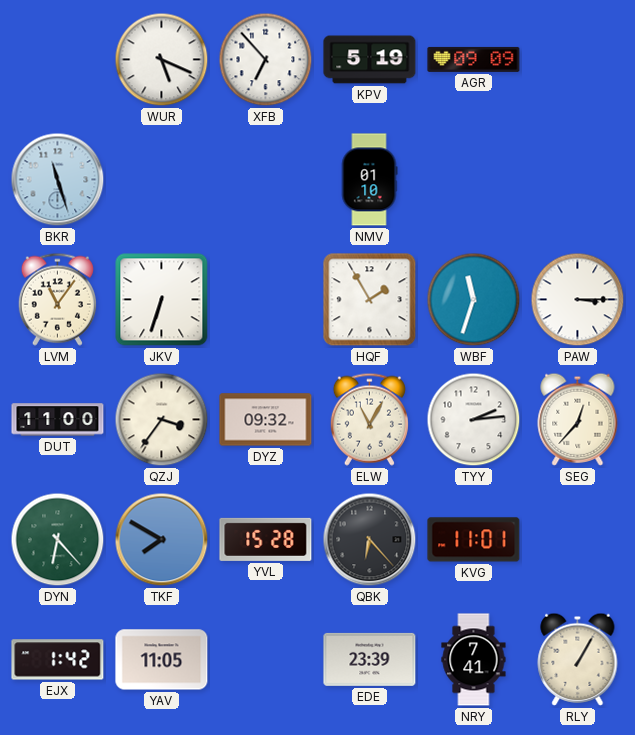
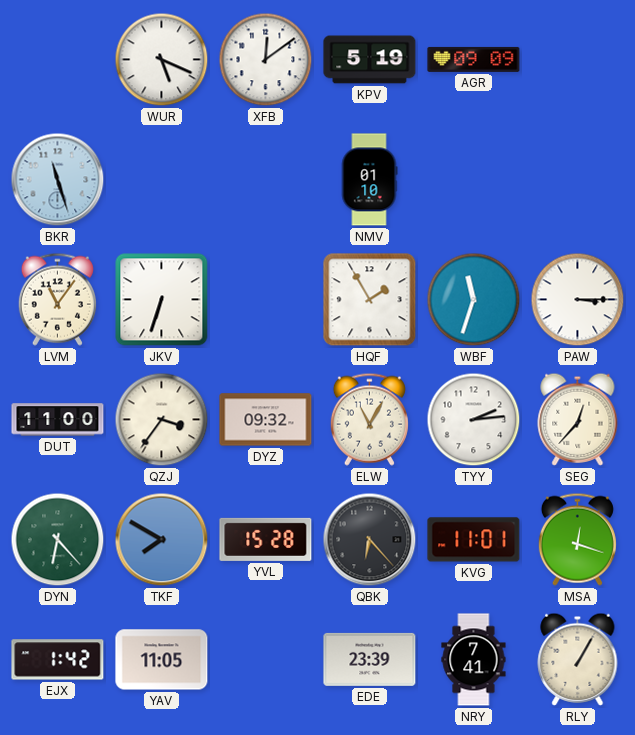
XFB: 6:53 -> 12:09
MSA: none -> 12:18
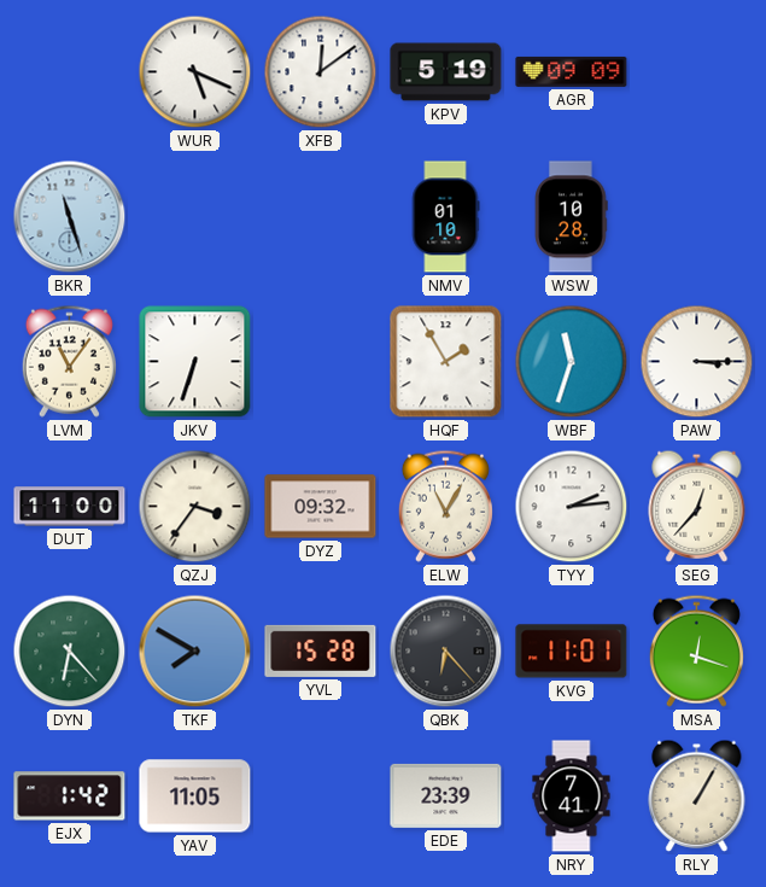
WSW: none -> 10:28
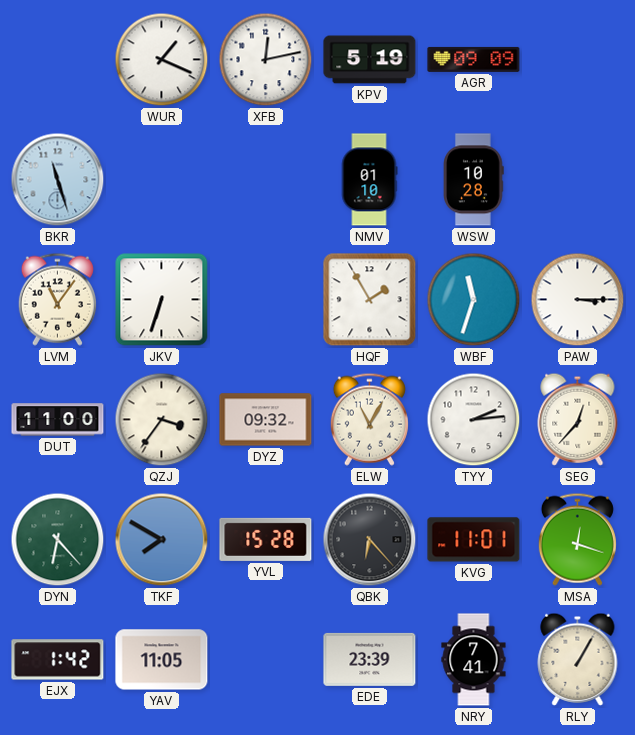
WUR: 5:19 -> 1:19
XFB: 12:09 -> 12:13
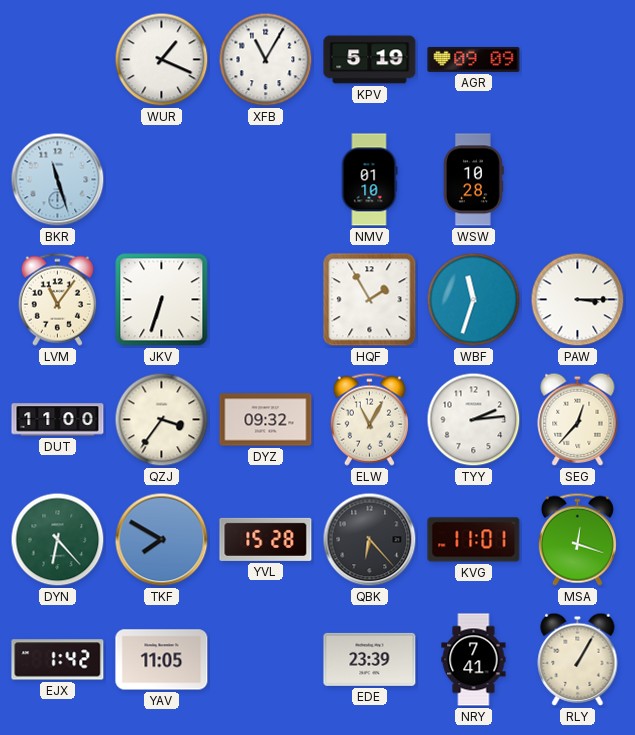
XFB: 12:13 -> 11:05
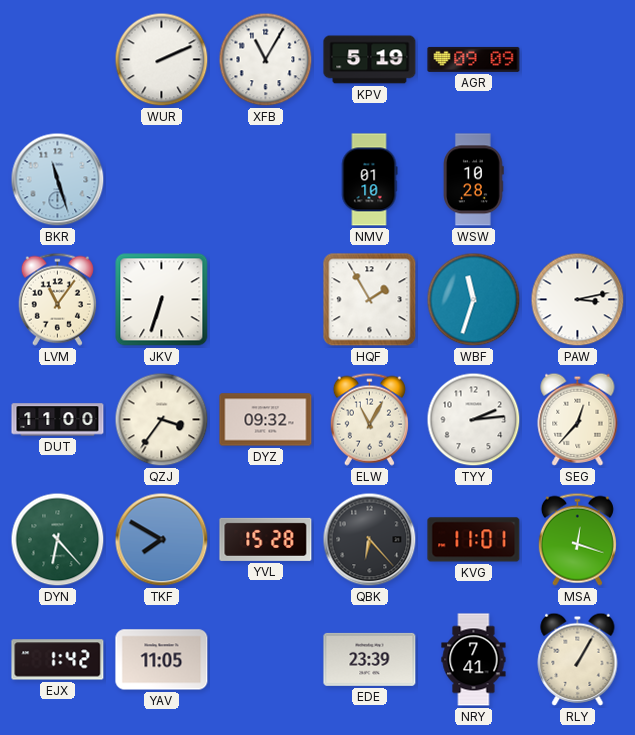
WUR: 1:19 -> 2:11
PAW: 3:15 -> 3:13
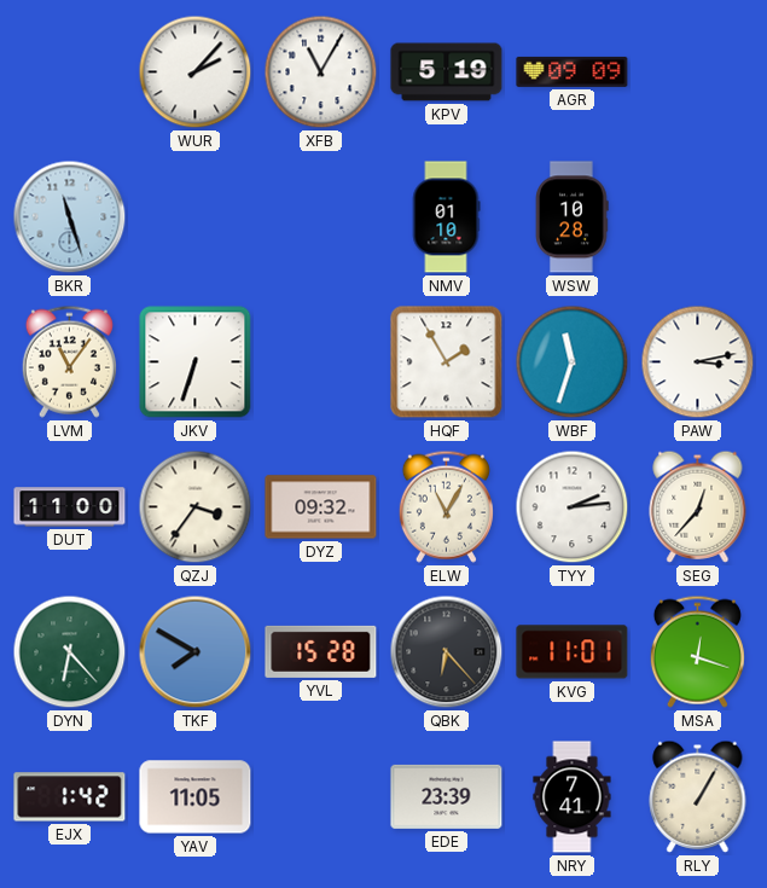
WUR: 2:11 -> 2:07
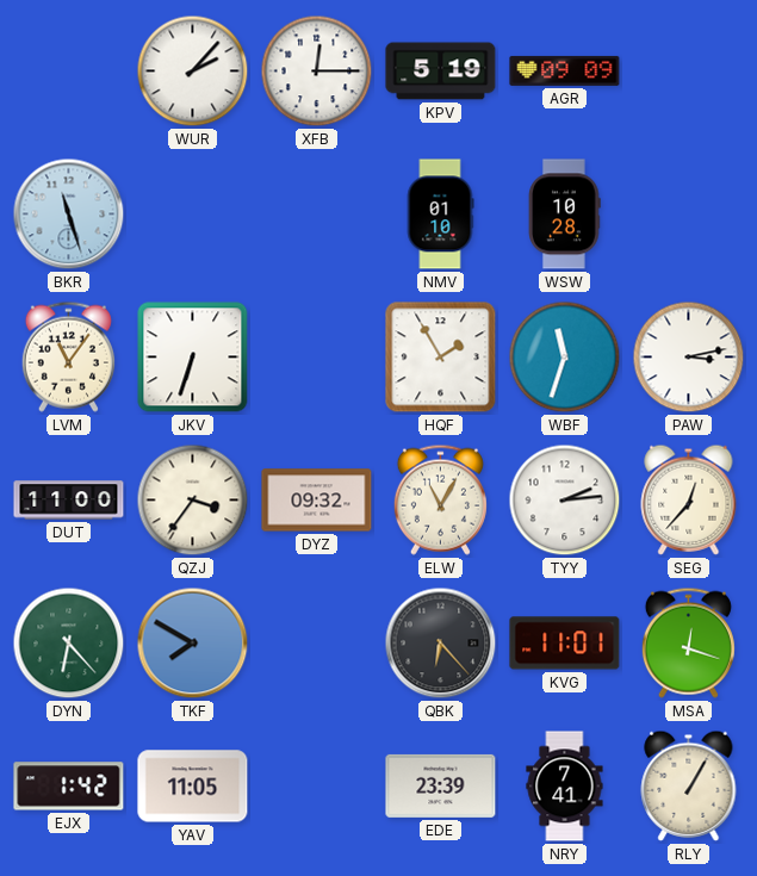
XFB: 11:05 -> 12:15
YVL: 15:28 -> none
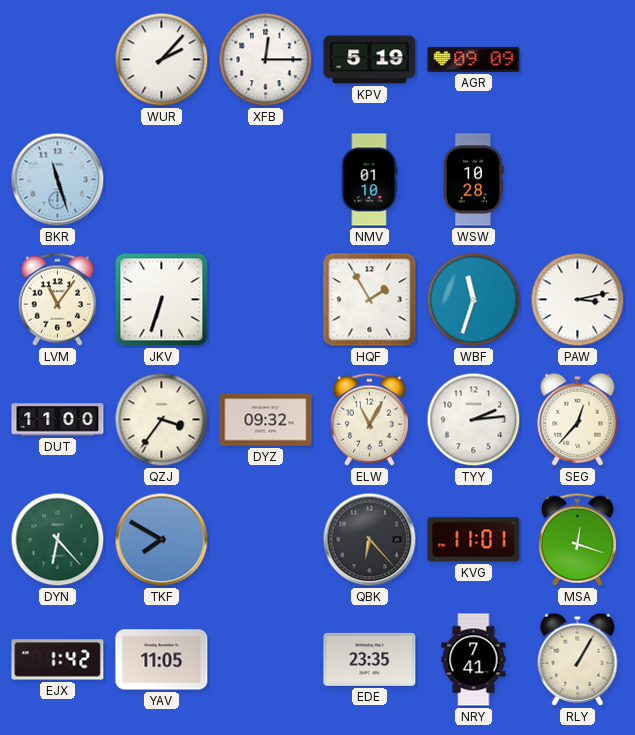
EDE: 23:39 -> 23:35
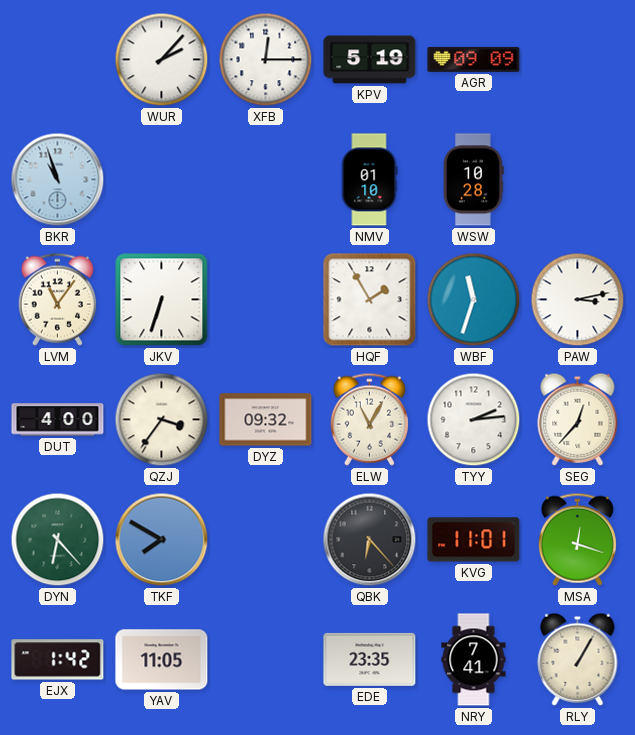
BKR: 11:27 -> 10:57
DUT: 11:00 -> 4:00
